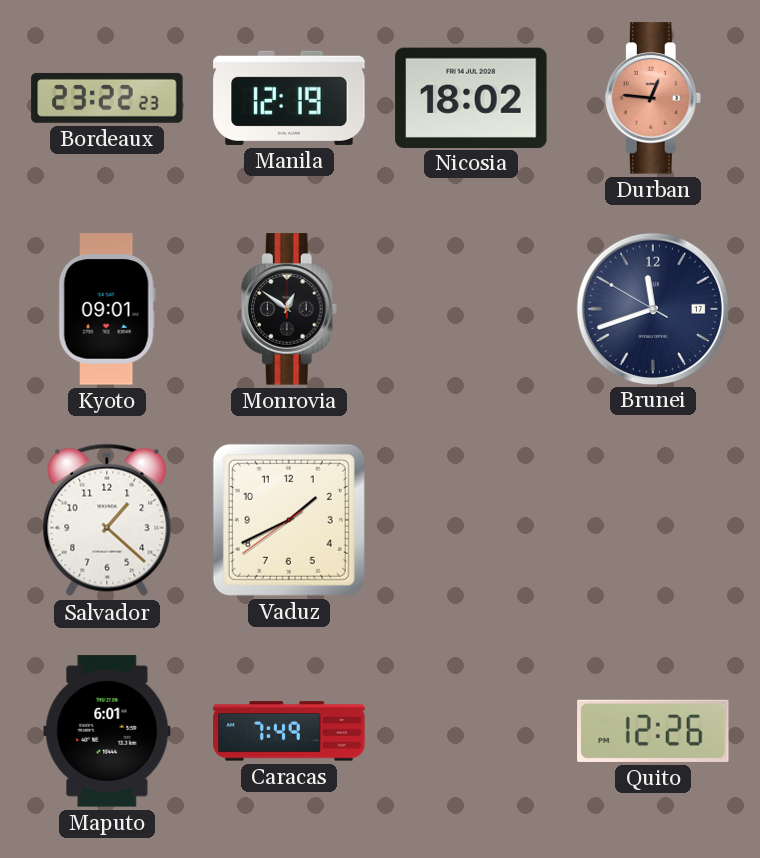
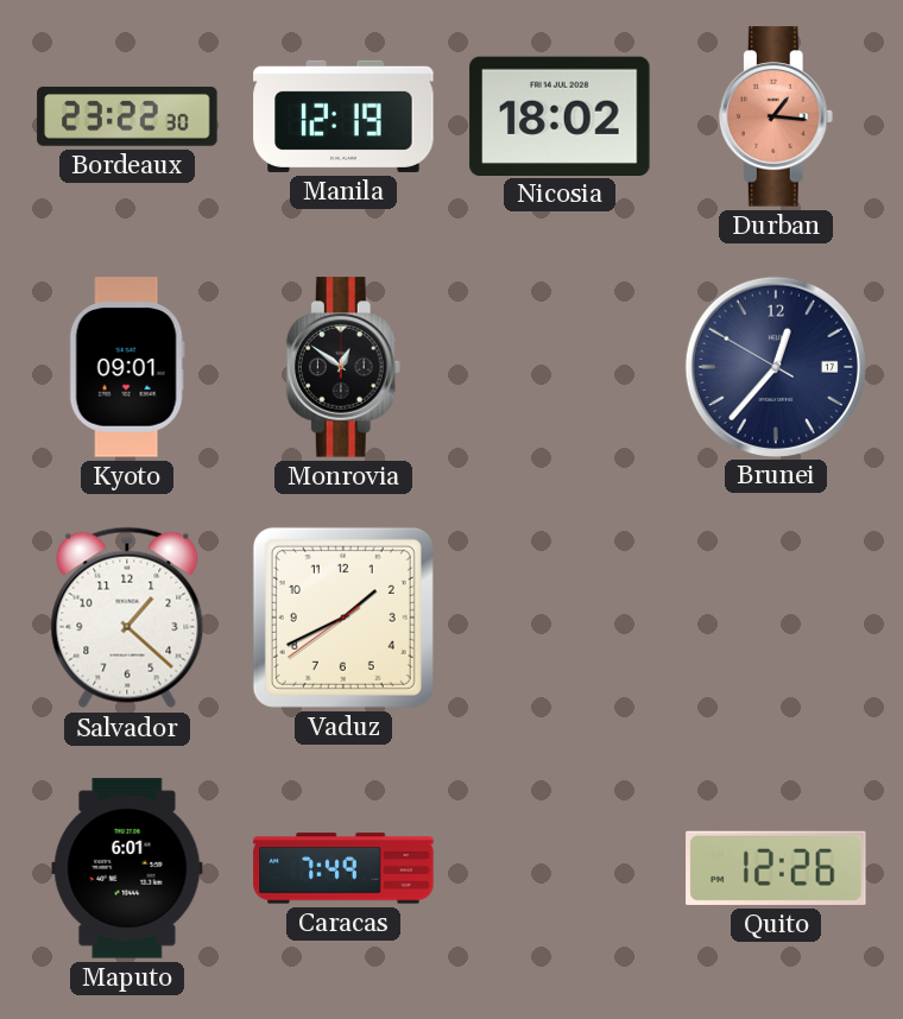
Bordeaux: 23:22:23 -> 23:22:30
Durban: 12:46 -> 1:16
Brunei: 11:41 -> 12:36
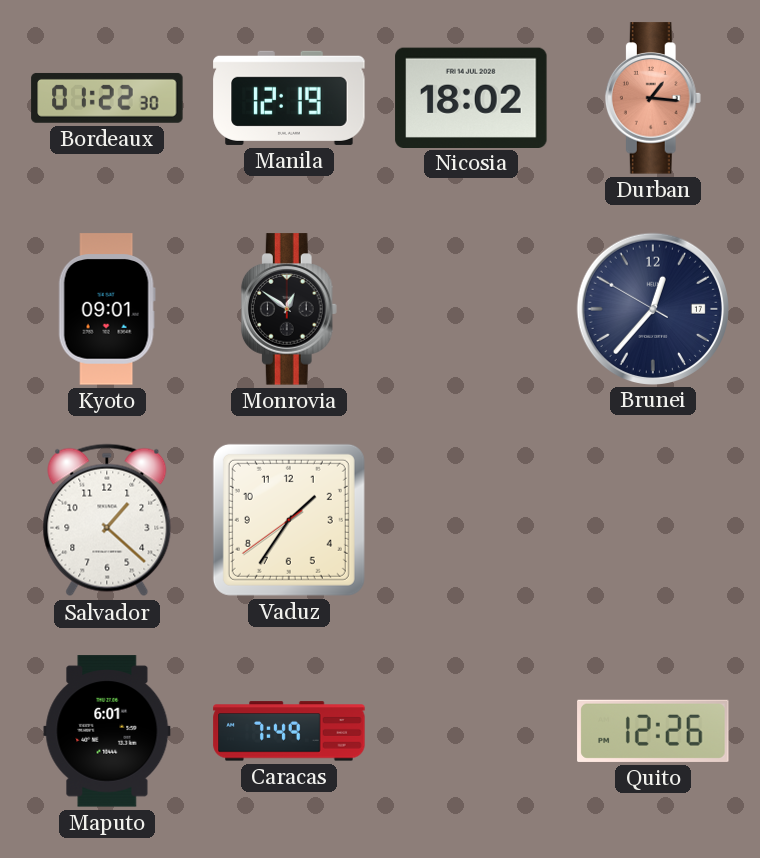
Bordeaux: 23:22 -> 01:22
Vaduz: 1:40 -> 1:35
